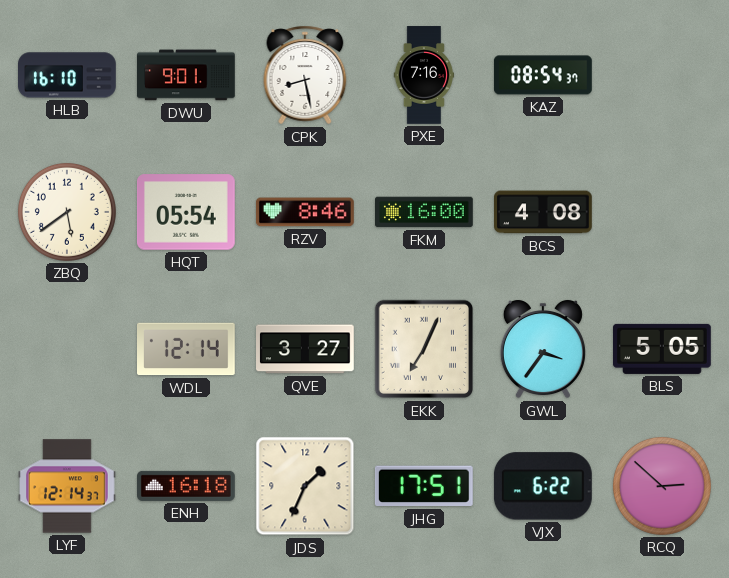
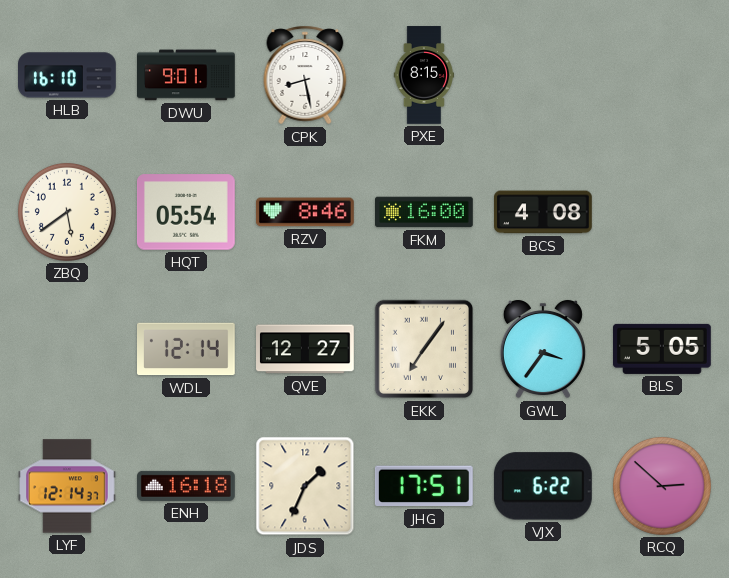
PXE: 7:16 -> 8:15
KAZ: 08:54 -> none
QVE: 3:27 -> 12:27
EKK: 7:04 -> 7:06
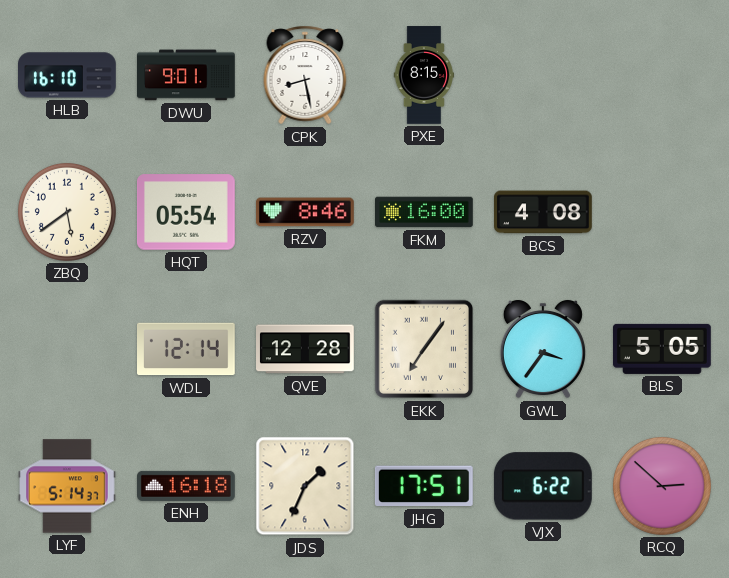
QVE: 12:27 -> 12:28
LYF: 12:14 -> 5:14
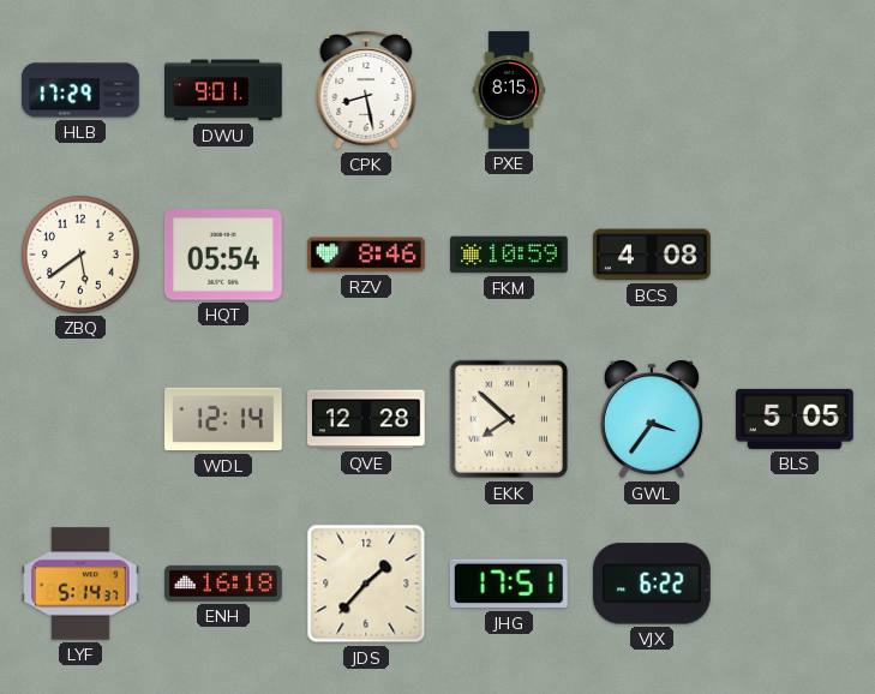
HLB: 16:10 -> 17:29
FKM: 16:00 -> 10:59
EKK: 7:06 -> 7:52
JDS: 1:34 -> 1:37
RCQ: 2:52 -> none
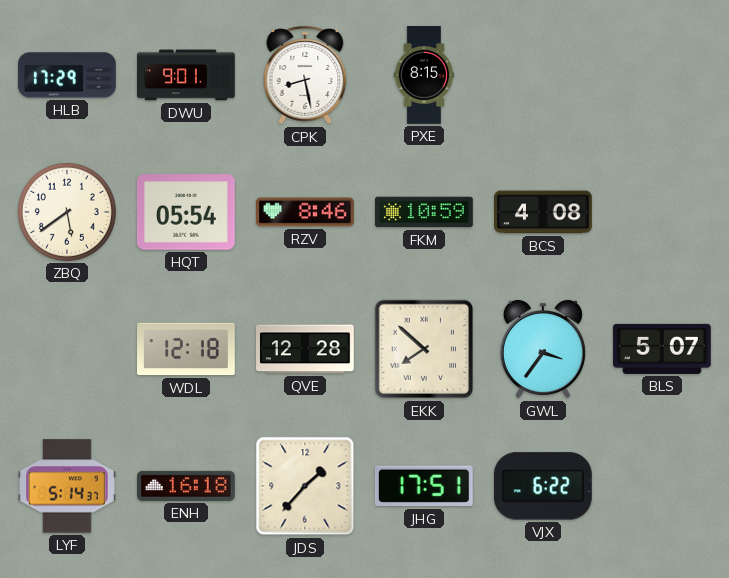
WDL: 12:14 -> 12:18
BLS: 5:05 -> 5:07
